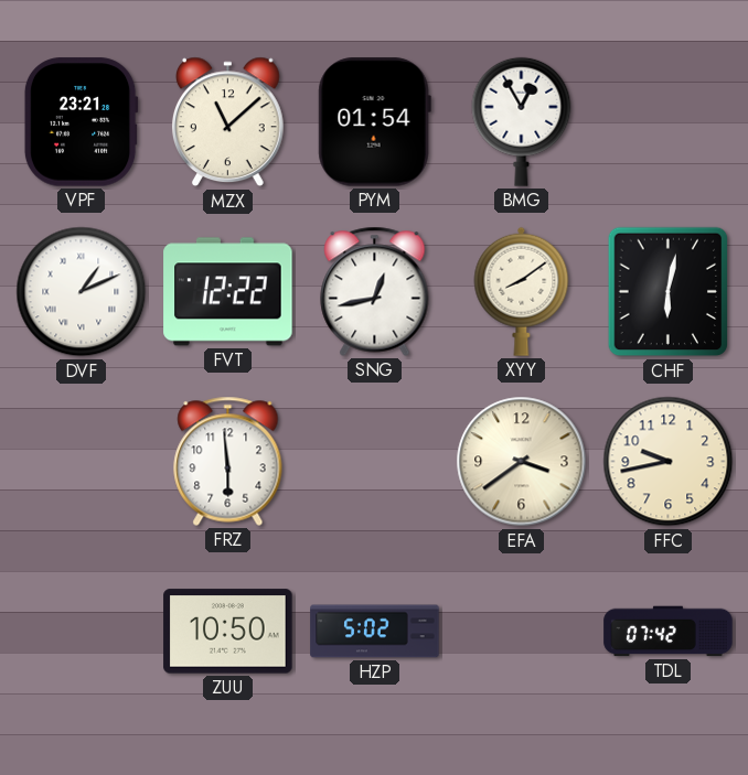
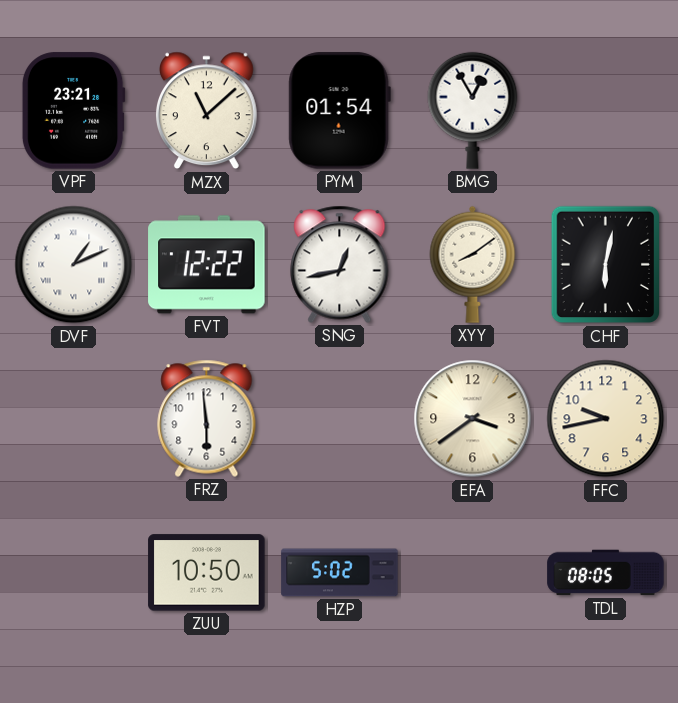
TDL: 07:42 -> 08:05
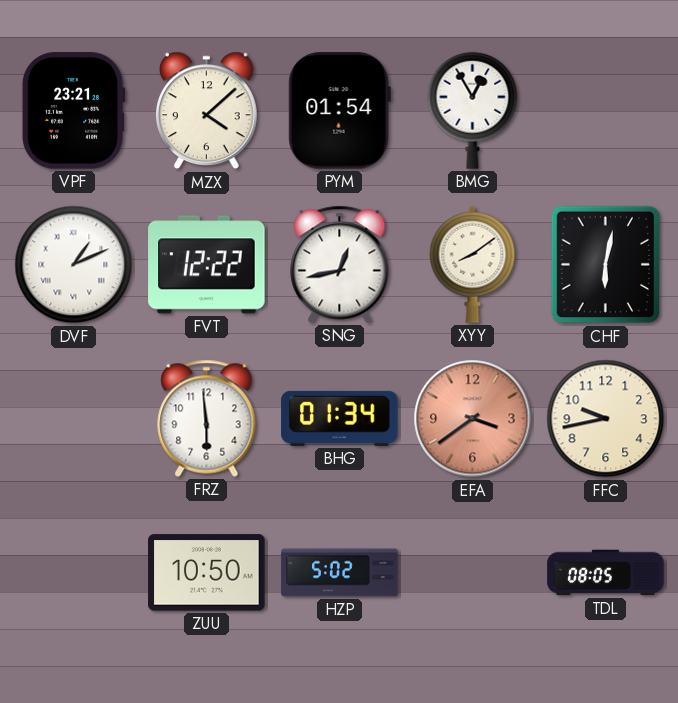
MZX: 11:08 -> 4:08
BHG: none -> 01:34
EFA dial: cream -> salmon
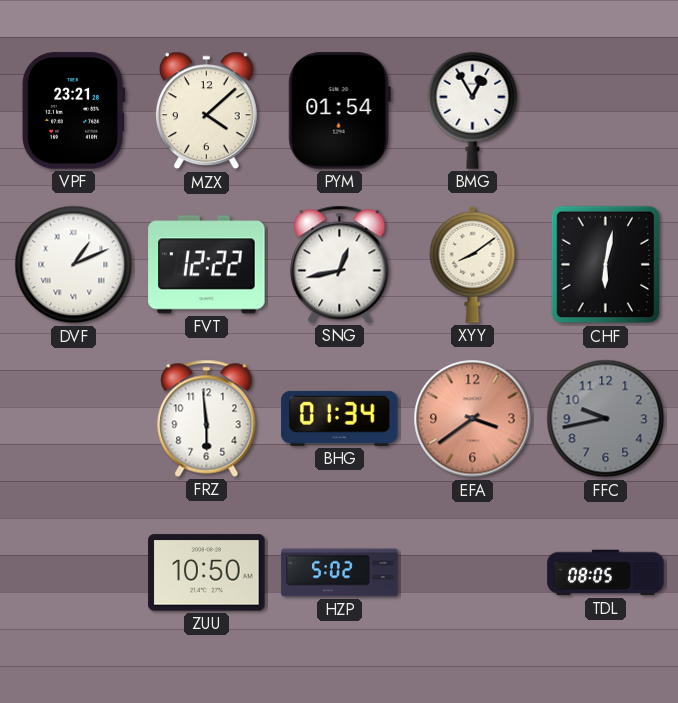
FFC dial: cream -> grey
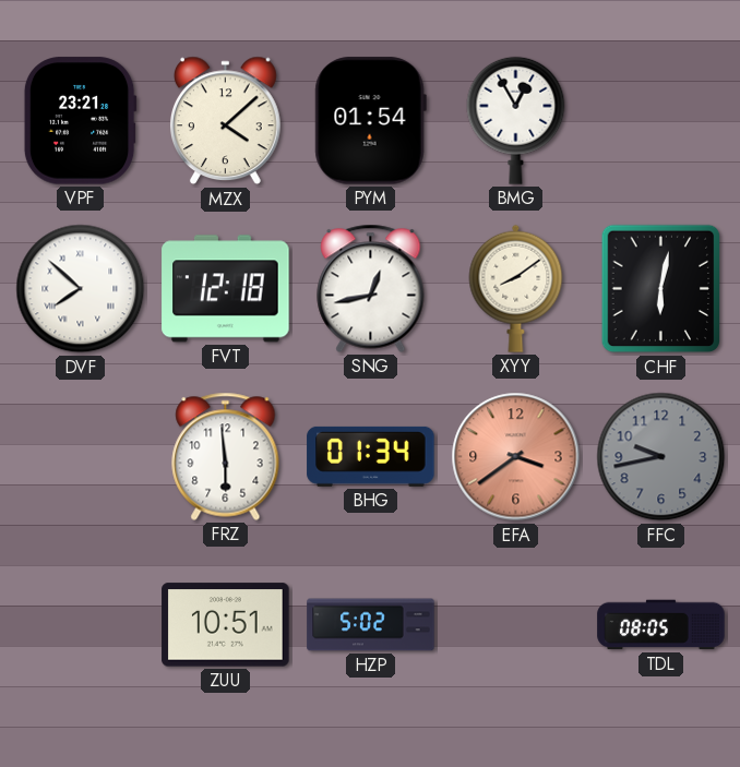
DVF: 1:11 -> 7:52
FVT: 12:22 -> 12:18
ZUU: 10:50 -> 10:51
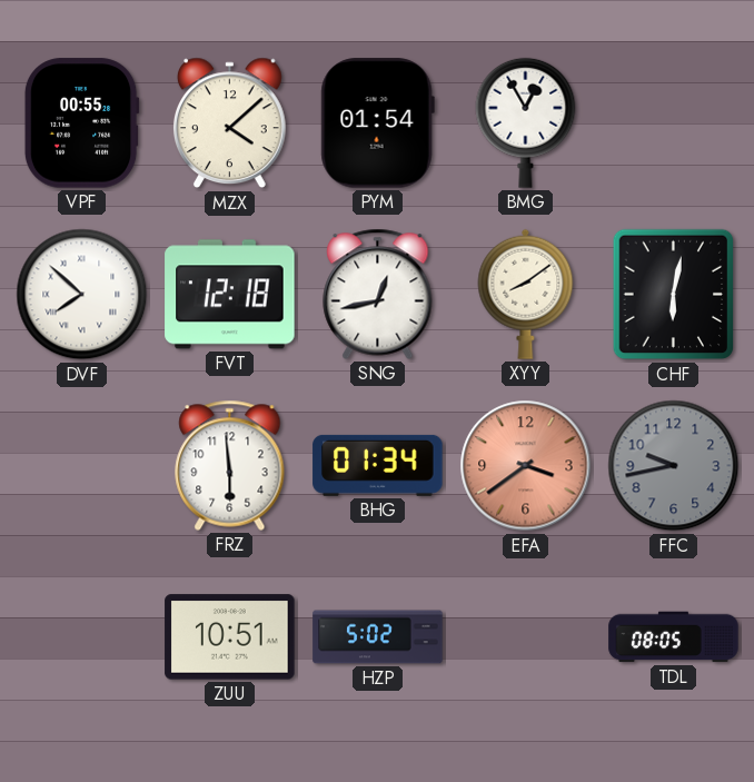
VPF: 23:21 -> 00:55
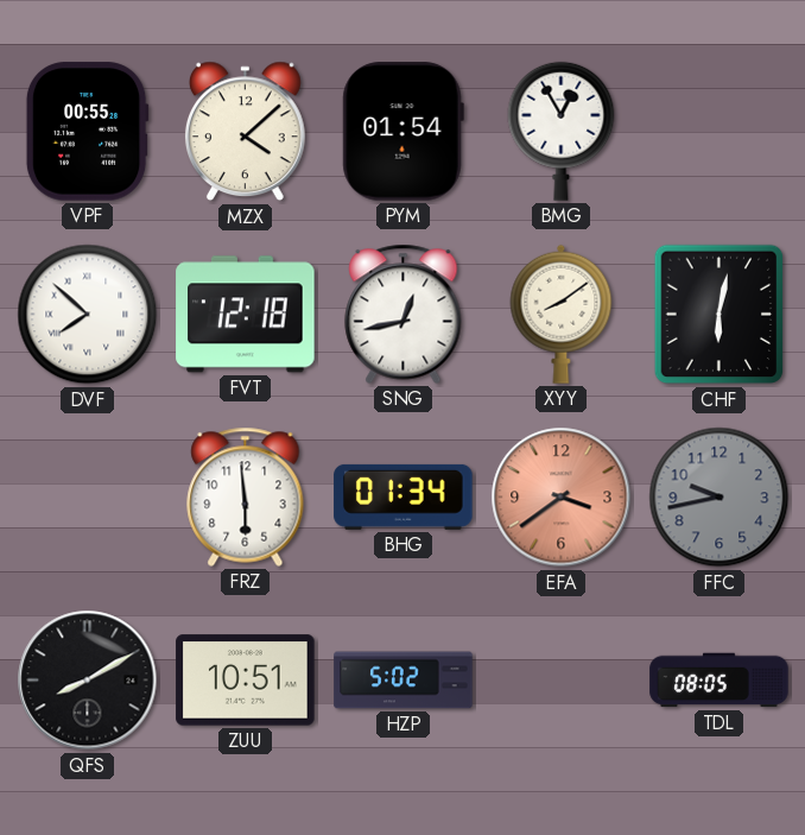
QFS: none -> 8:10
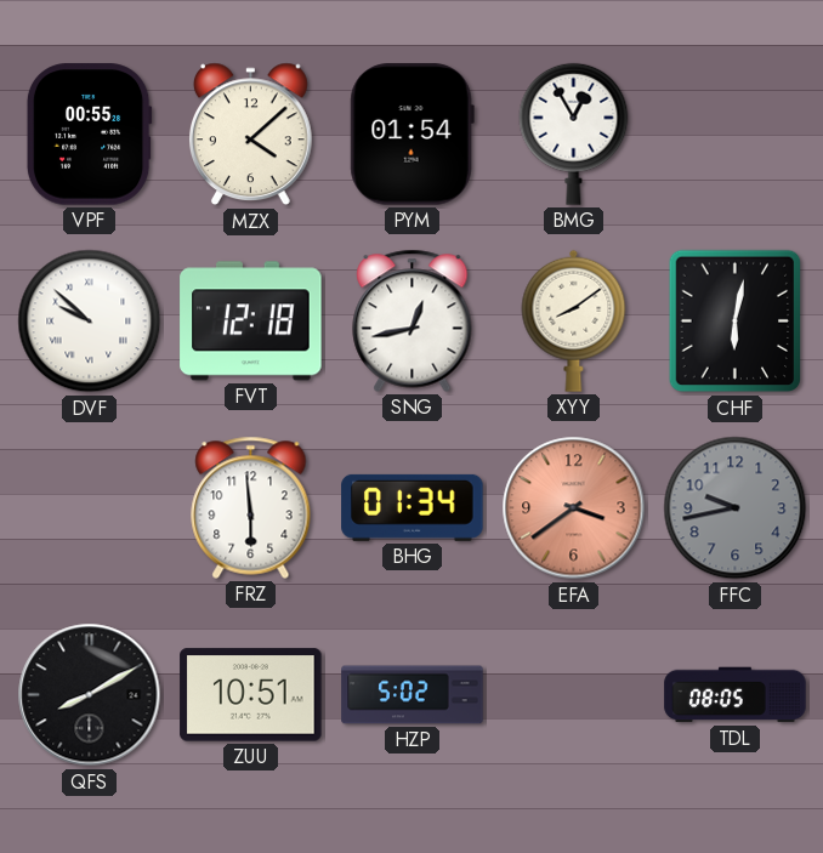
DVF: 7:52 -> 9:52
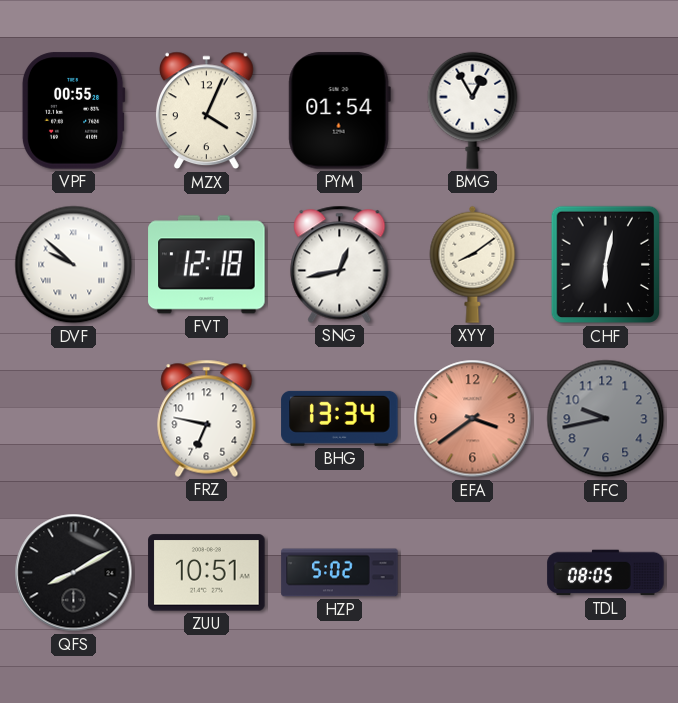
MZX: 4:08 -> 4:04
FRZ: 5:59 -> 6:47
BHG: 01:34 -> 13:34
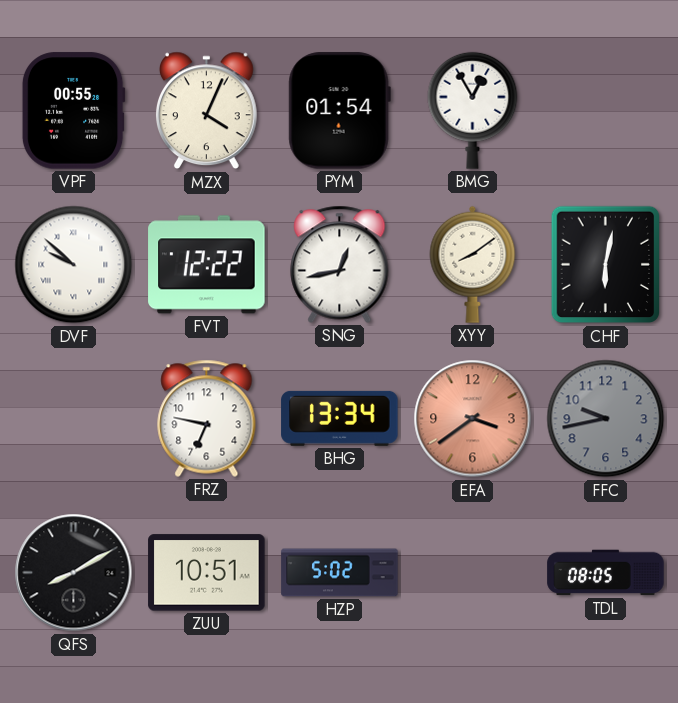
FVT: 12:18 -> 12:22
